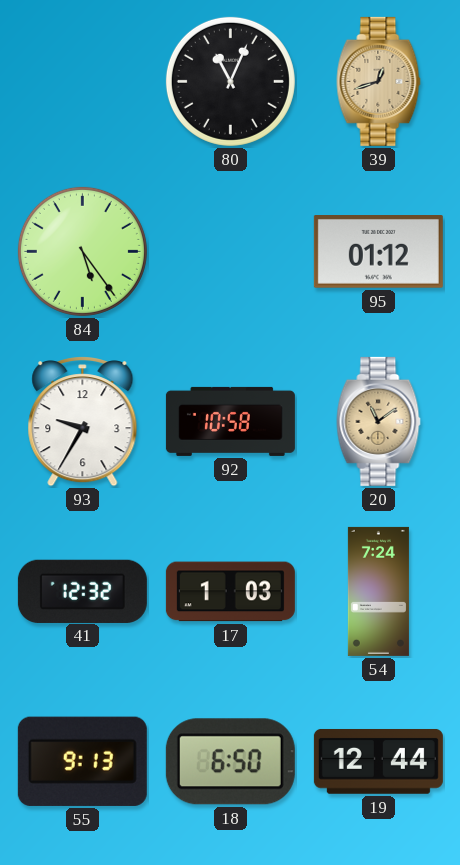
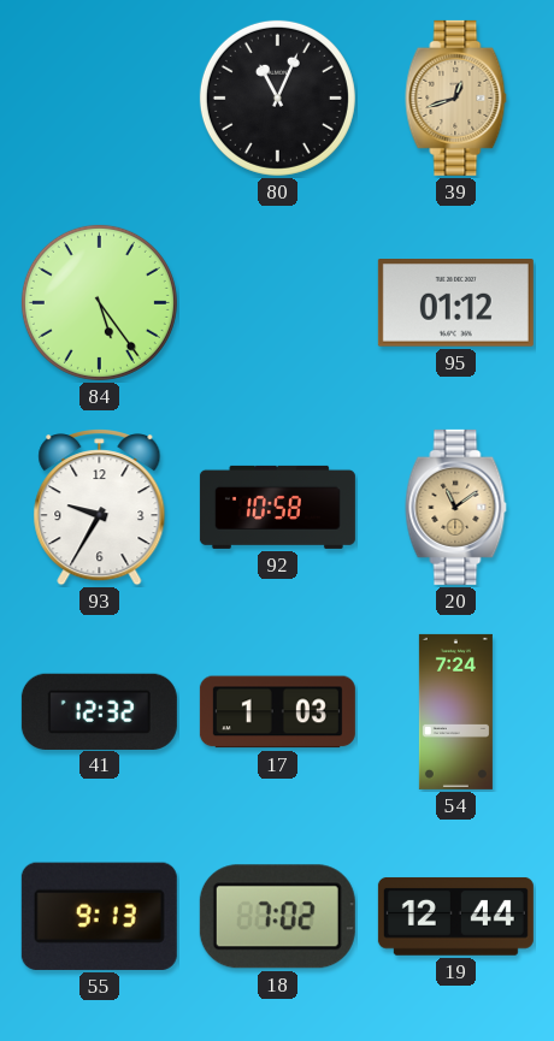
18: 6:50 -> 7:02
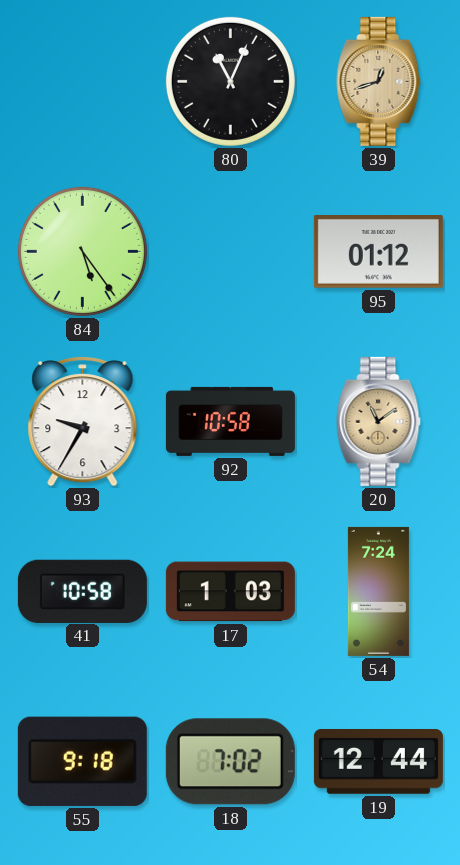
41: 12:32 -> 10:58
55: 9:13 -> 9:18
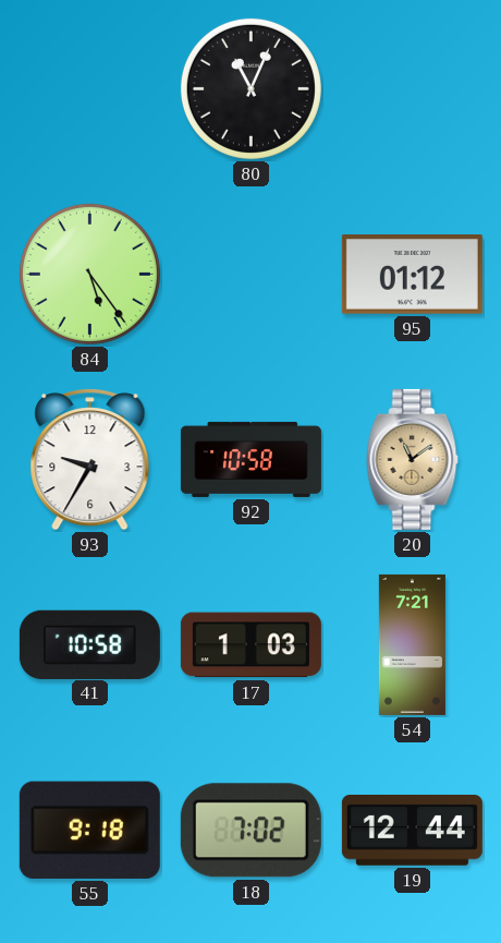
39: 12:42 -> none
54: 7:24 -> 7:21
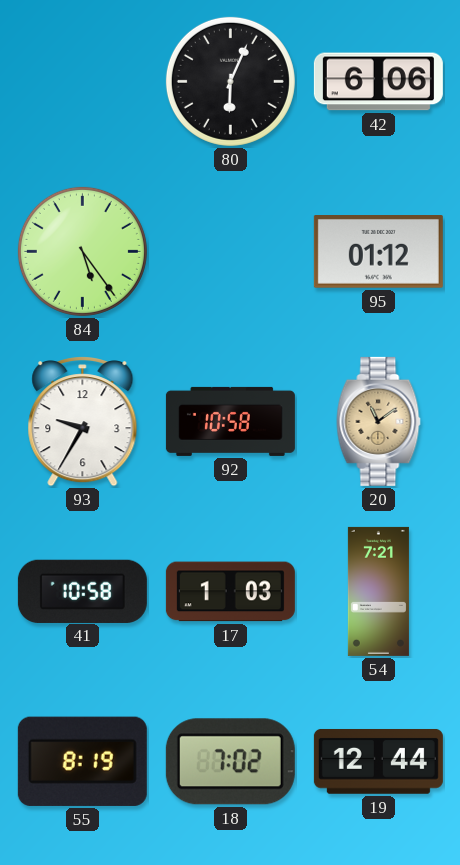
80: 11:04 -> 6:04
42: none -> 6:06
55: 9:18 -> 8:19
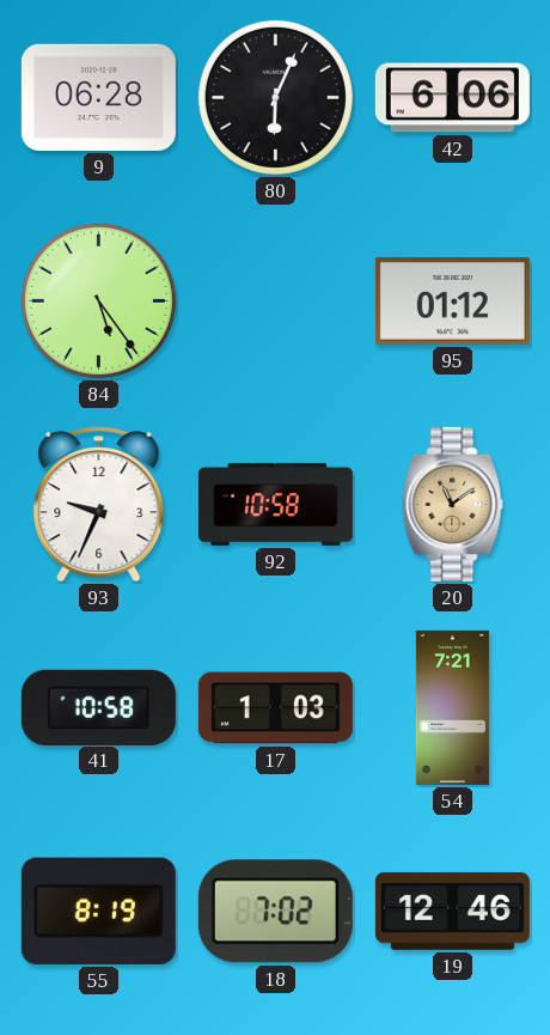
9: none -> 06:28
93: 9:35 -> 9:34
19: 12:44 -> 12:46
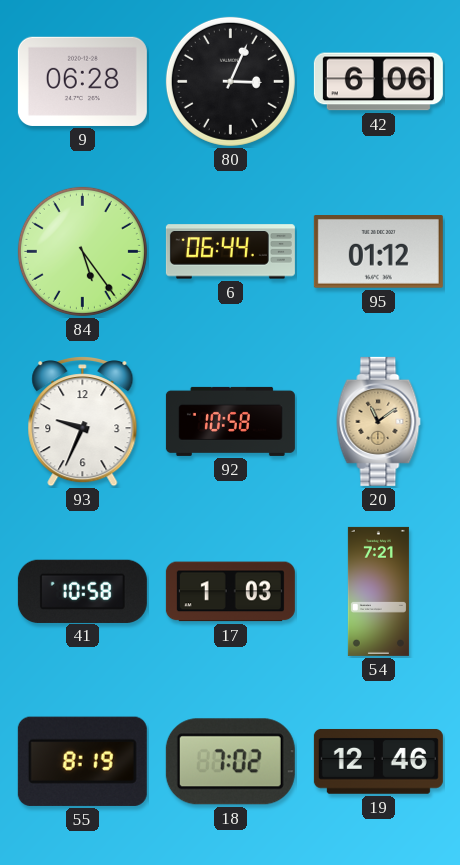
80: 6:04 -> 3:04
6: none -> 06:44
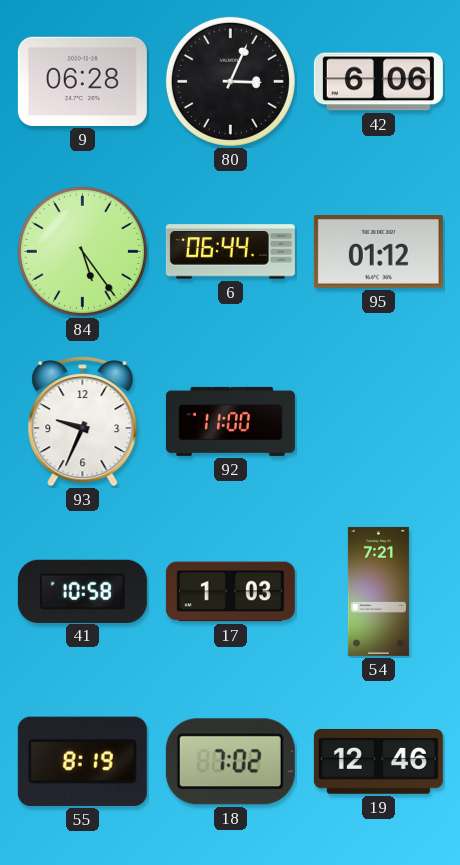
92: 10:58 -> 11:00
20: 11:09 -> none
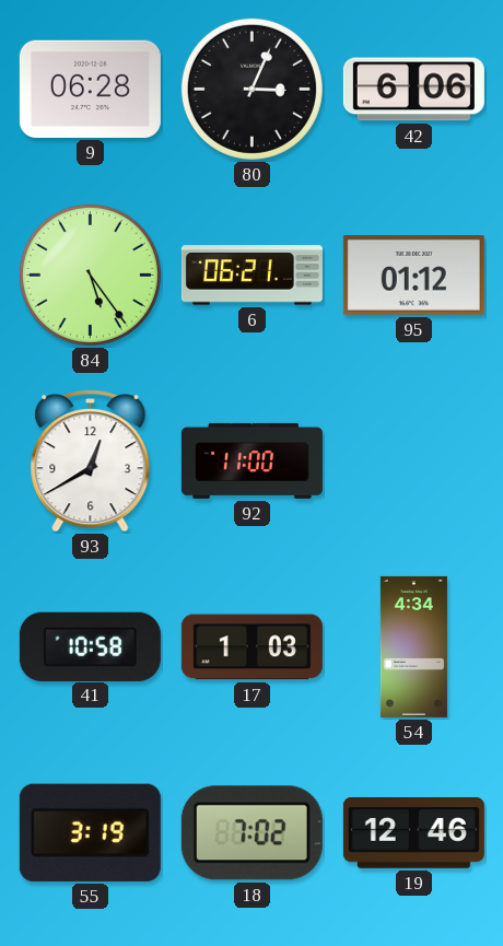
6: 06:44 -> 06:21
93: 9:34 -> 12:40
54: 7:21 -> 4:34
55: 8:19 -> 3:19
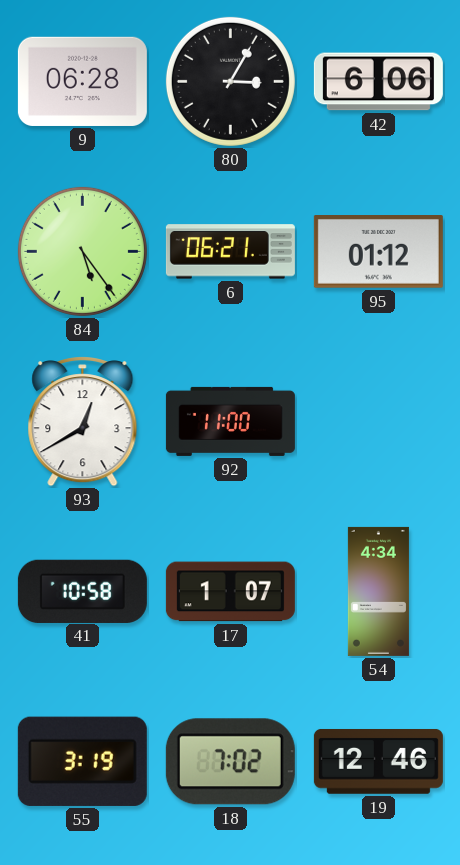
80: 3:04 -> 3:05
17: 1:03 -> 1:07
